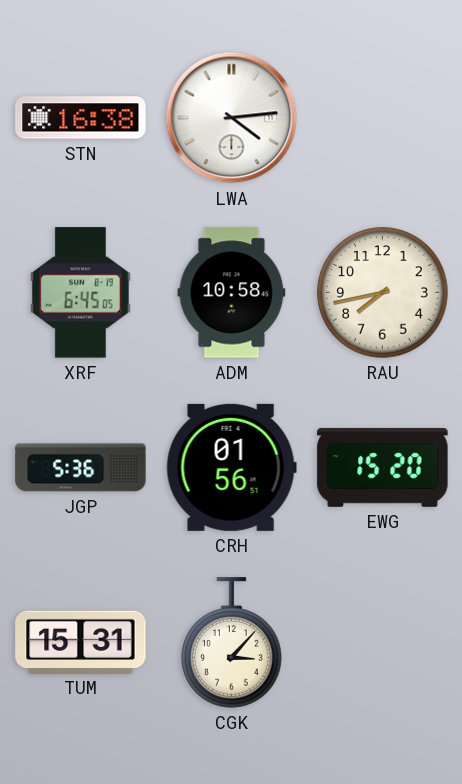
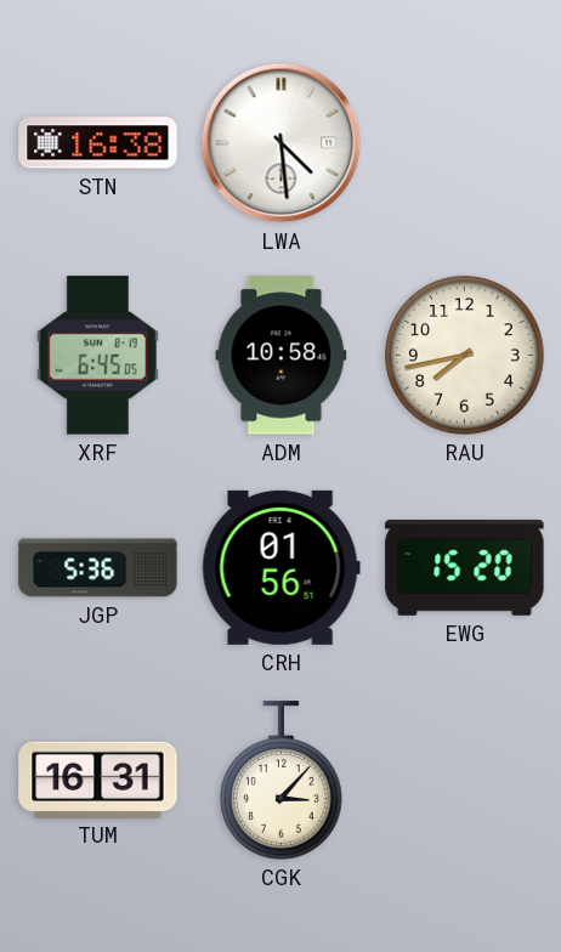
LWA: 4:14 -> 4:29
TUM: 15:31 -> 16:31
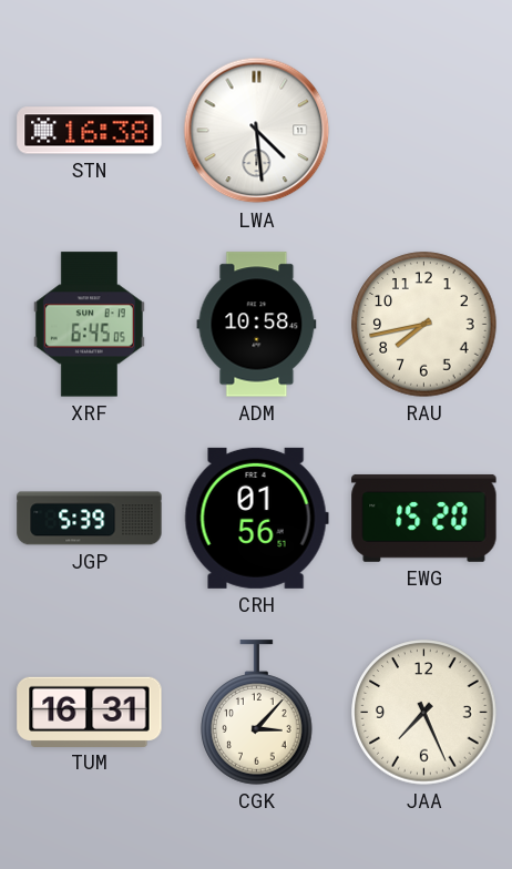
JGP: 5:36 -> 5:39
JAA: none -> 7:26
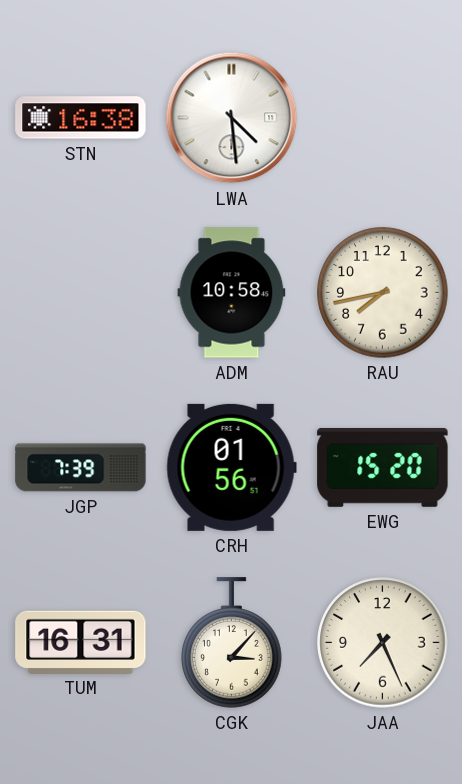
XRF: 6:45 -> none
JGP: 5:39 -> 7:39
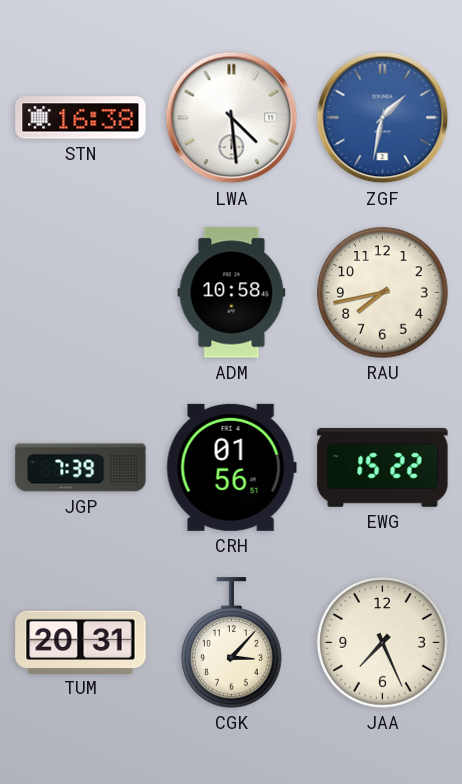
ZGF: none -> 1:32
EWG: 15:20 -> 15:22
TUM: 16:31 -> 20:31
